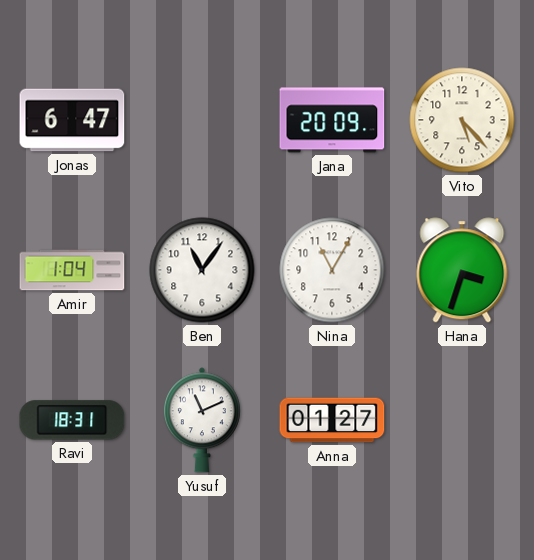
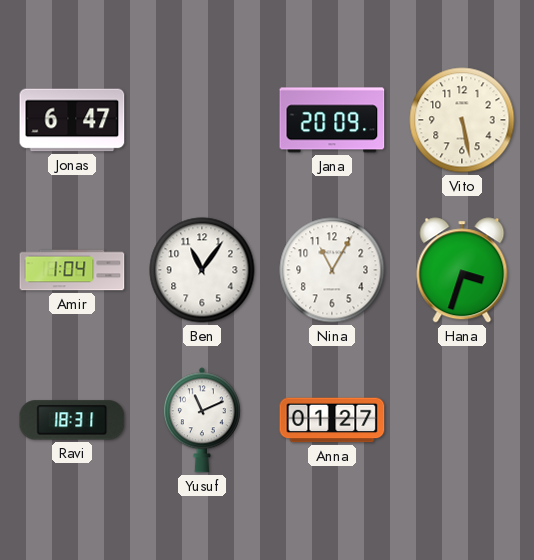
Vito: 5:23 -> 5:28
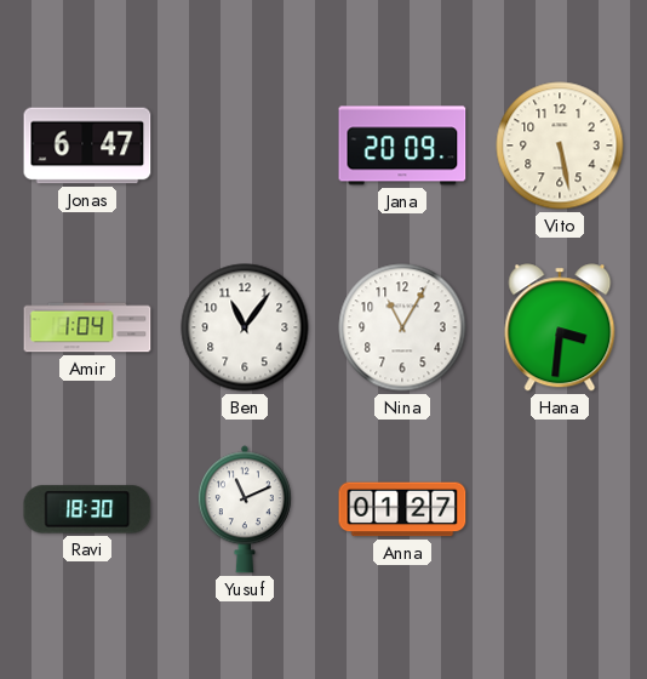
Hana: 3:33 -> 3:31
Ravi: 18:31 -> 18:30
